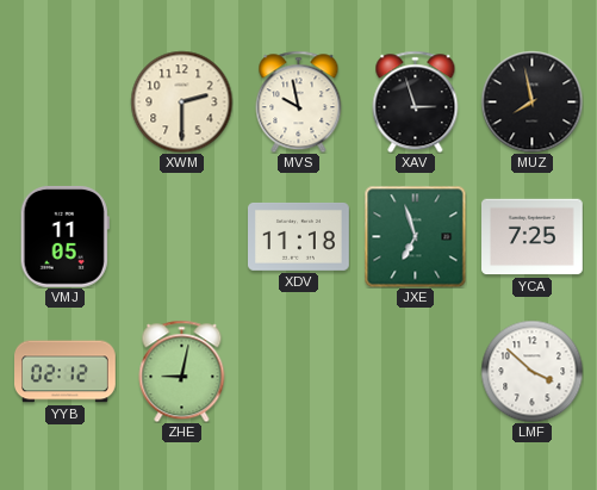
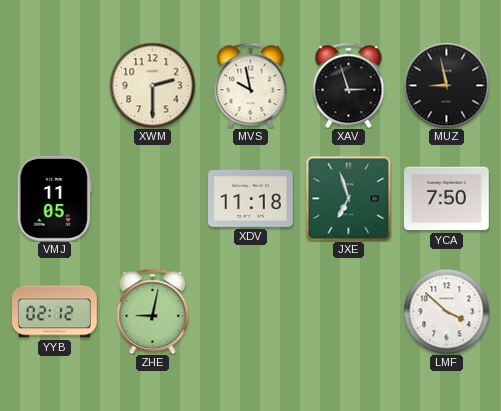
MUZ: 7:58 -> 8:58
YCA: 7:25 -> 7:50
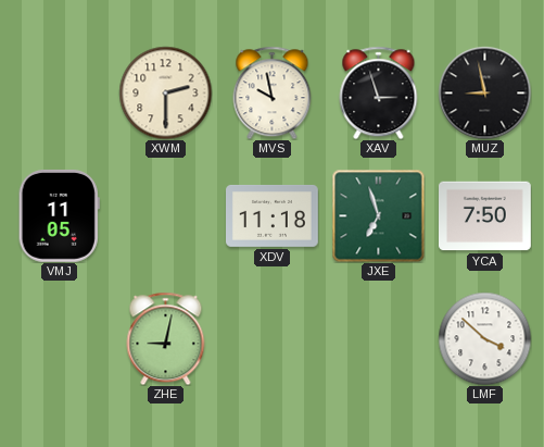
YYB: 02:12 -> none
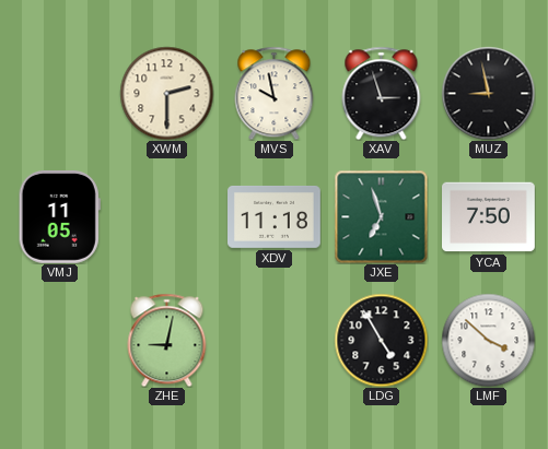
LDG: none -> 4:55
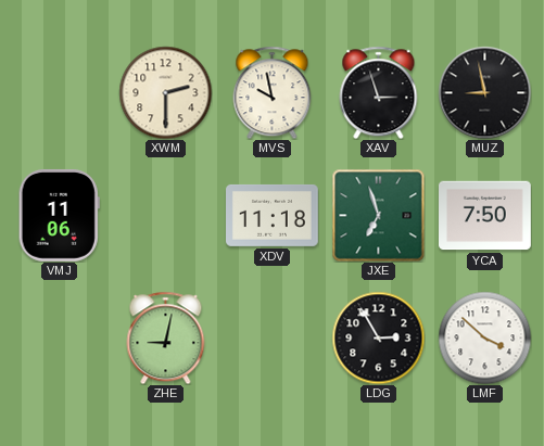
VMJ: 11:05 -> 11:06
LDG: 4:55 -> 2:55
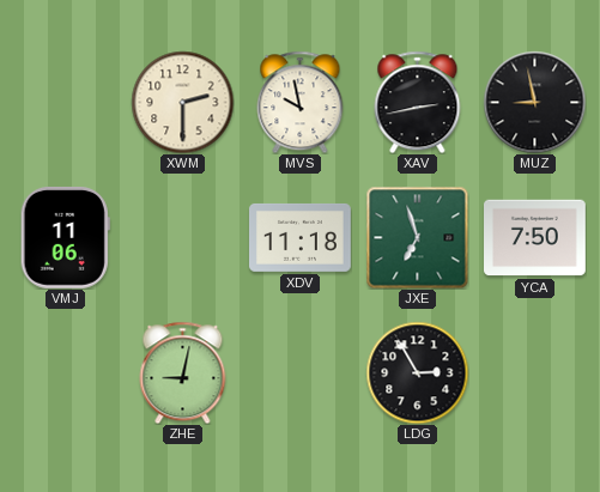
XAV: 2:57 -> 2:43
LMF: 3:52 -> none
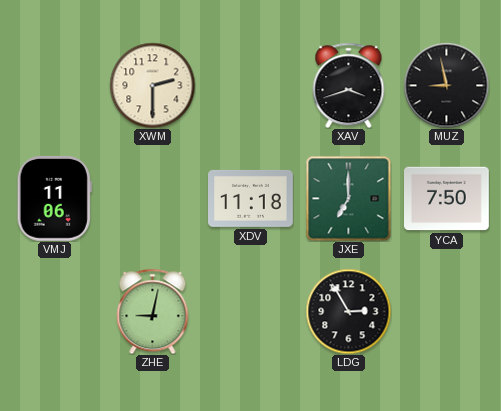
MVS: 9:58 -> none
XAV: 2:43 -> 3:42
JXE: 6:57 -> 7:00
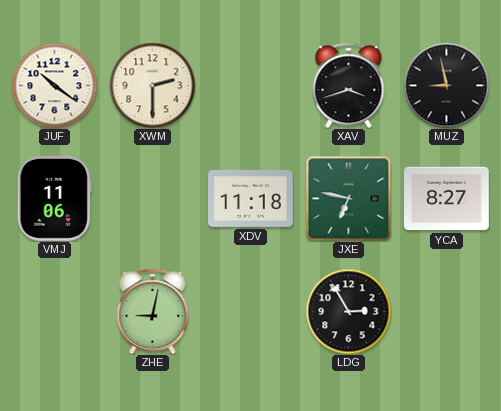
JUF: none -> 10:21
JXE: 7:00 -> 6:47
YCA: 7:50 -> 8:27
